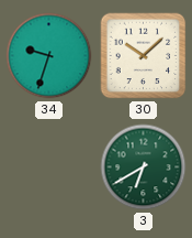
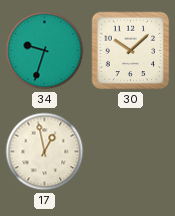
17: none -> 12:58
3: 6:40 -> none
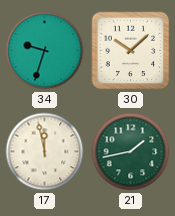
17: 12:58 -> 11:58
21: none -> 1:43
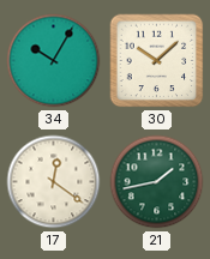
34: 9:33 -> 10:05
17: 11:58 -> 12:21
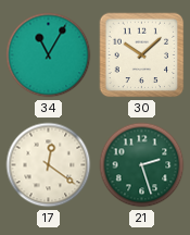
34: 10:05 -> 11:05
21: 1:43 -> 2:27
